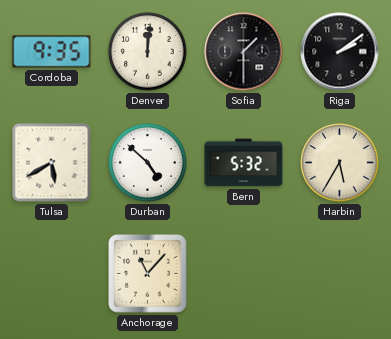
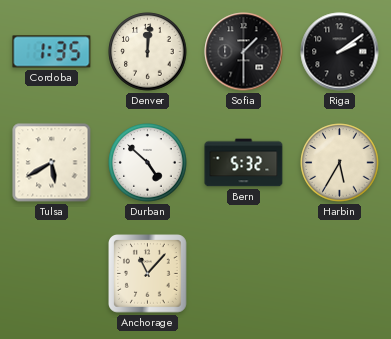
Cordoba: 9:35 -> 1:35
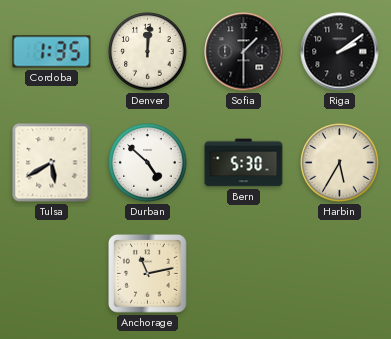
Bern: 5:32 -> 5:30
Anchorage: 11:07 -> 11:13
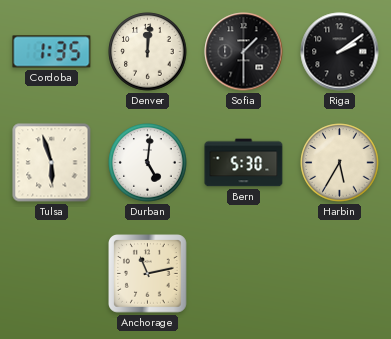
Tulsa: 5:40 -> 5:57
Durban: 4:52 -> 5:01
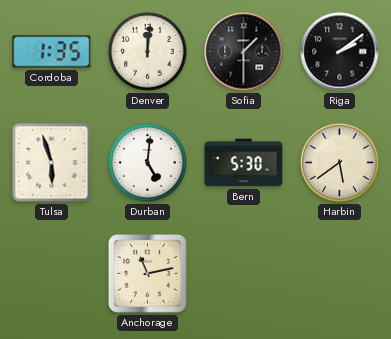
Harbin: 5:35 -> 5:39
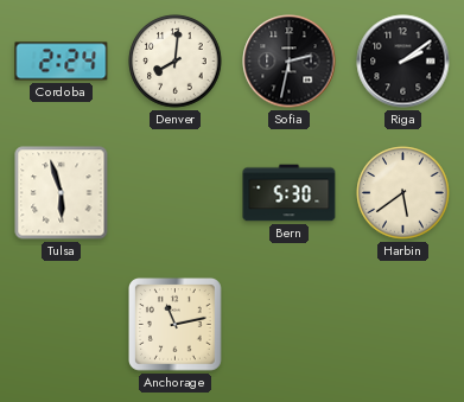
Cordoba: 1:35 -> 2:24
Denver: 12:01 -> 8:01
Sofia: 1:30 -> 2:32
Durban: 5:01 -> none
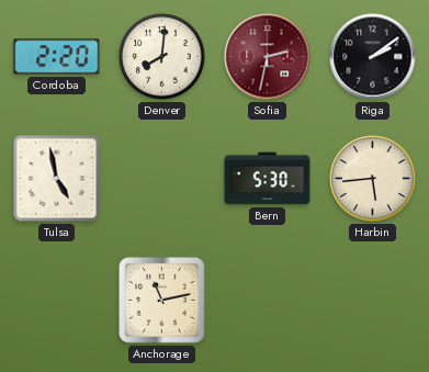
Cordoba: 2:24 -> 2:20
Sofia dial: black -> burgundy
Tulsa: 5:57 -> 4:58
Harbin: 5:39 -> 5:44
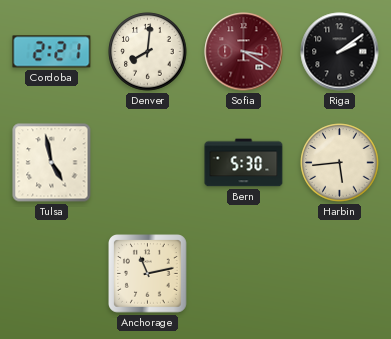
Cordoba: 2:20 -> 2:21
Sofia: 2:32 -> 3:20
